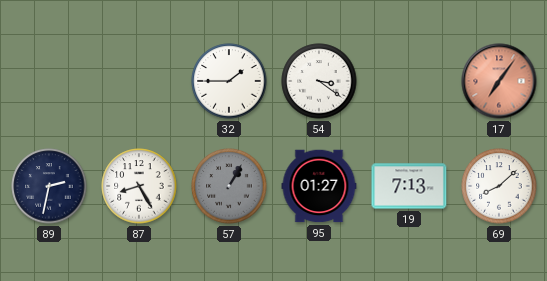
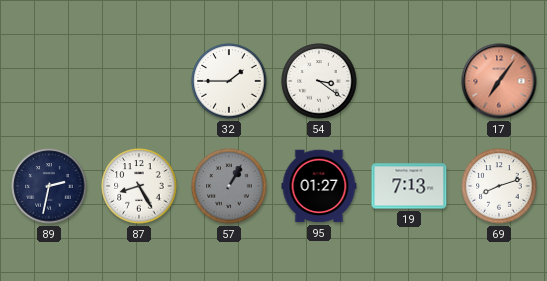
69: 8:08 -> 8:12
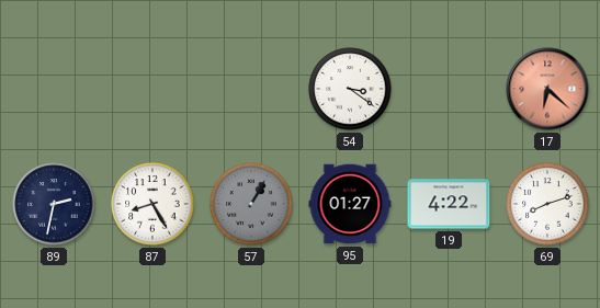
32: 1:45 -> none
17: 7:06 -> 6:22
19: 7:13 -> 4:22
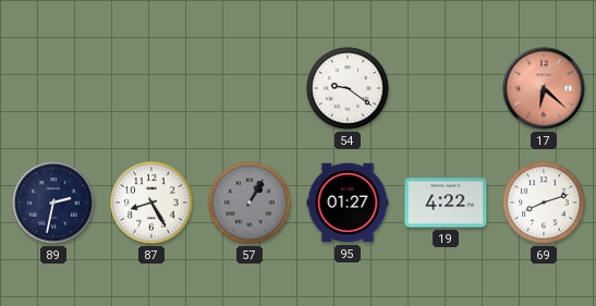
54: 3:21 -> 9:21
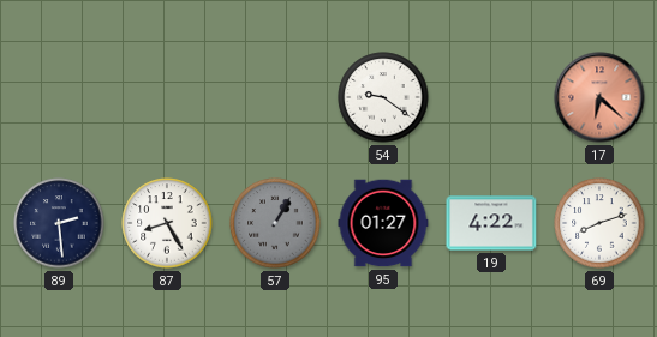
89: 2:32 -> 2:29
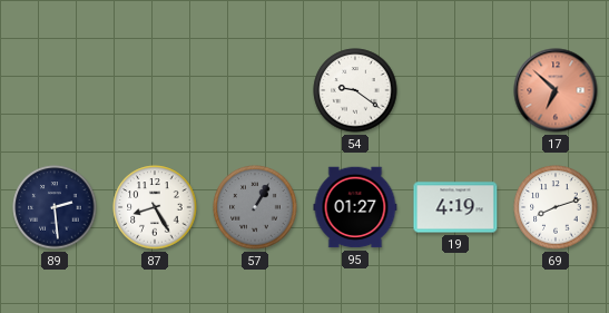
17: 6:22 -> 6:52
19: 4:22 -> 4:19
